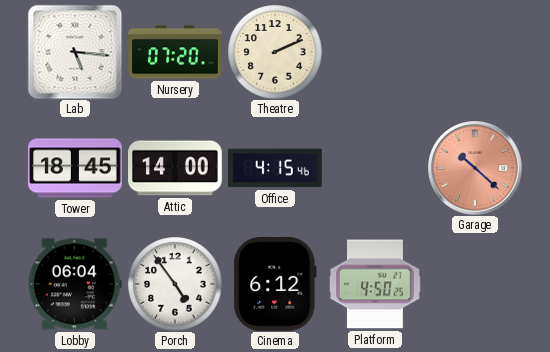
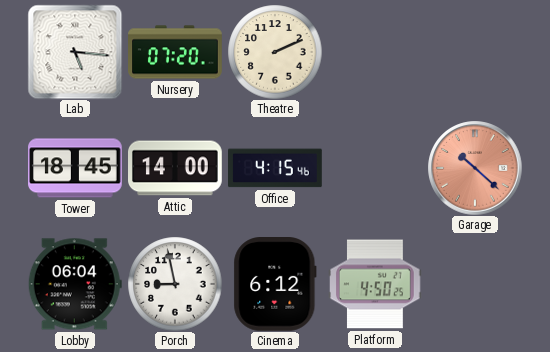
Porch: 4:54 -> 8:58
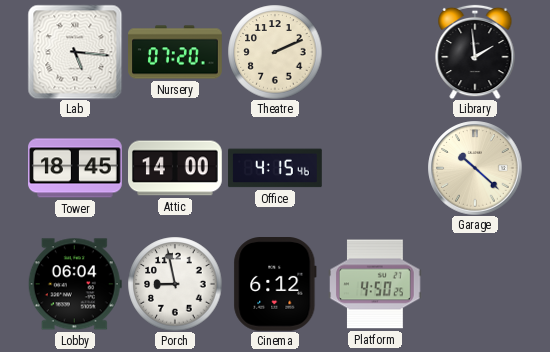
Library: none -> 1:59
Garage dial: salmon -> cream
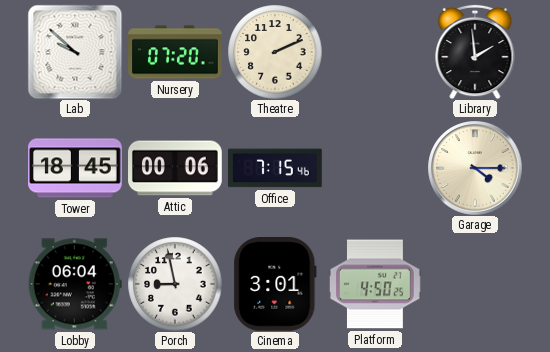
Lab: 5:16 -> 9:52
Attic: 14:00 -> 00:06
Office: 4:15 -> 7:15
Garage: 10:22 -> 4:15
Cinema: 6:12 -> 3:01
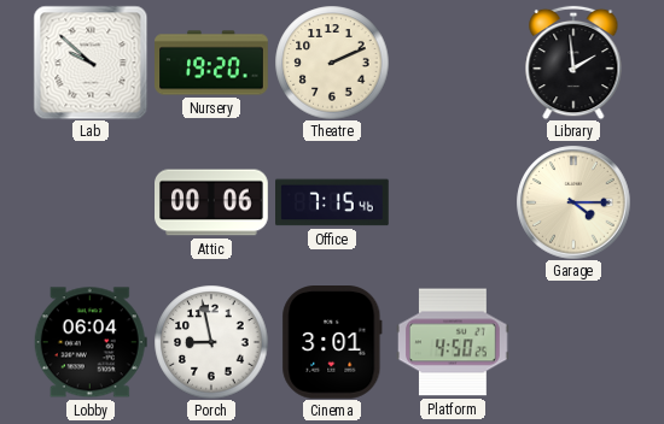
Nursery: 07:20 -> 19:20
Tower: 18:45 -> none
